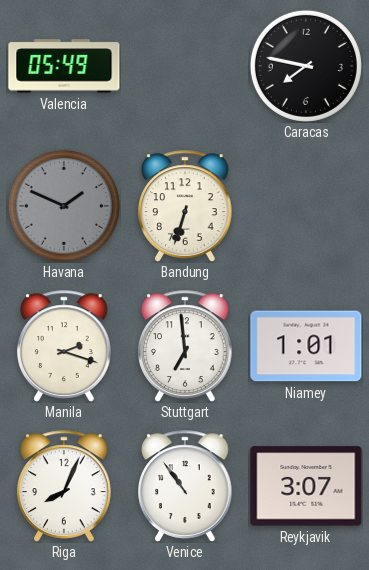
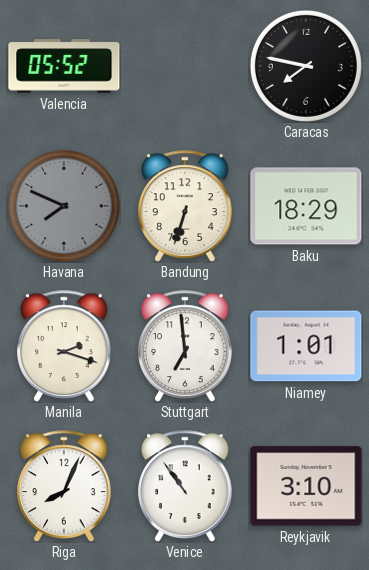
Valencia: 05:49 -> 05:52
Havana: 1:49 -> 7:49
Baku: none -> 18:29
Reykjavik: 3:07 -> 3:10
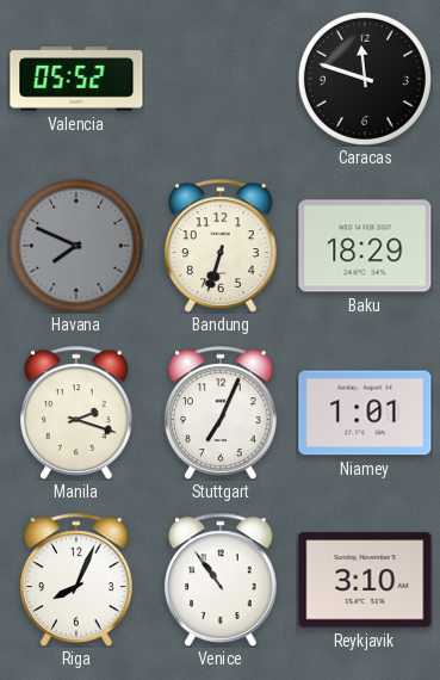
Caracas: 7:47 -> 11:48
Stuttgart: 6:59 -> 7:04
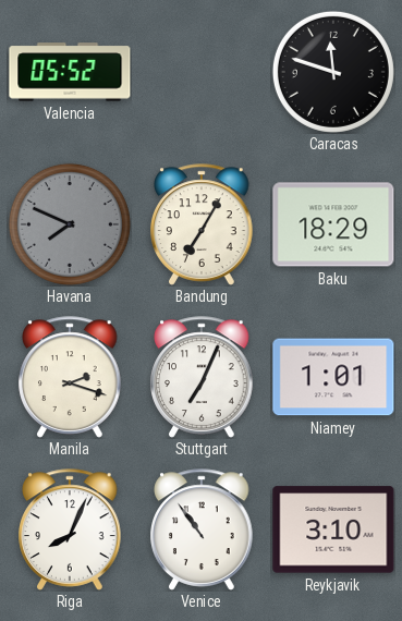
Bandung: 6:33 -> 7:05
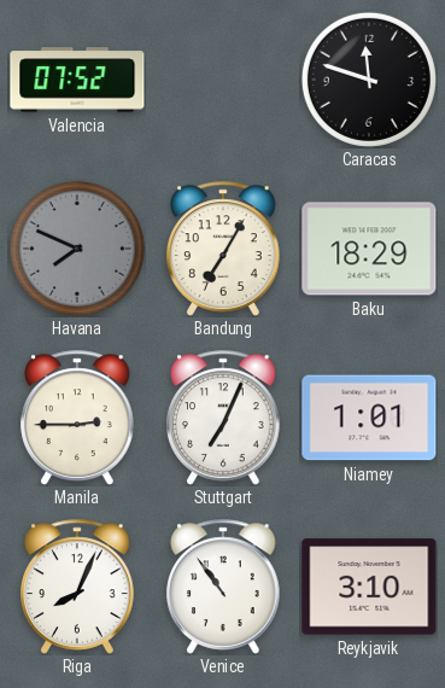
Valencia: 05:52 -> 07:52
Manila: 2:18 -> 2:45
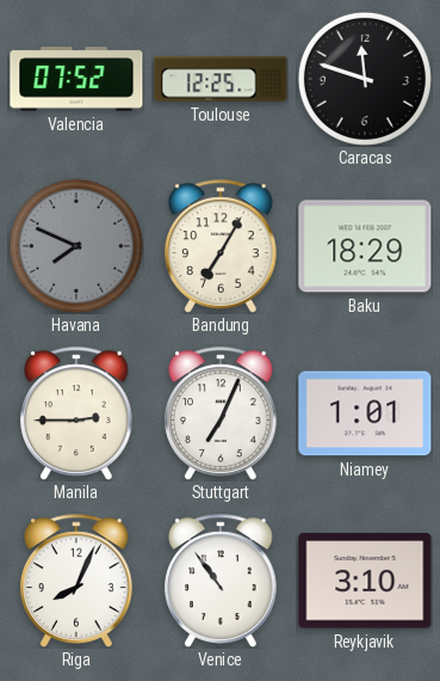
Toulouse: none -> 12:25
